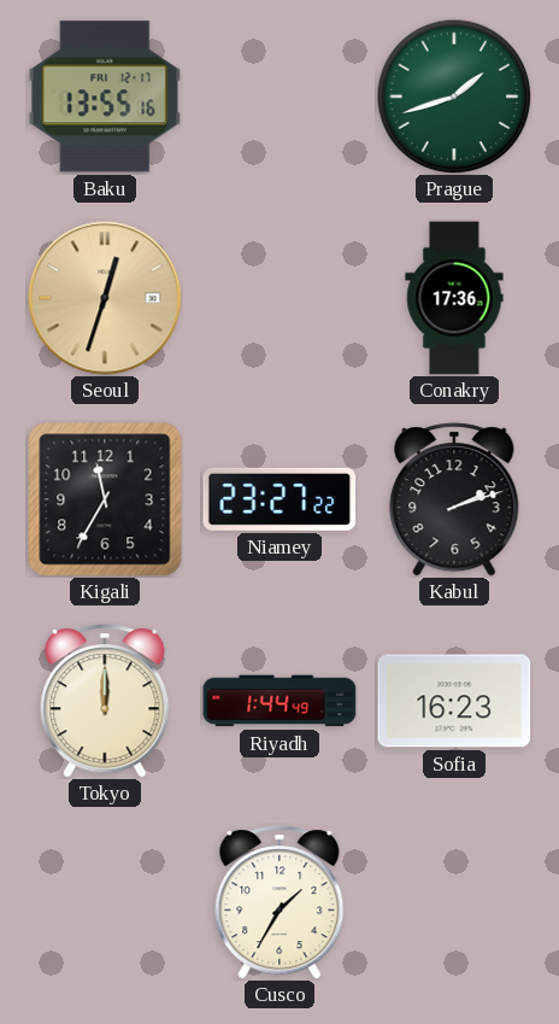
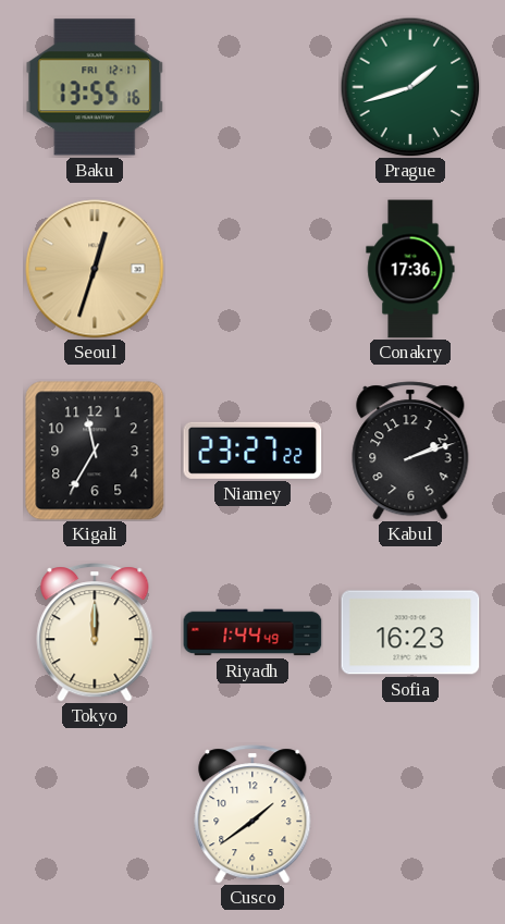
Cusco: 1:35 -> 1:39
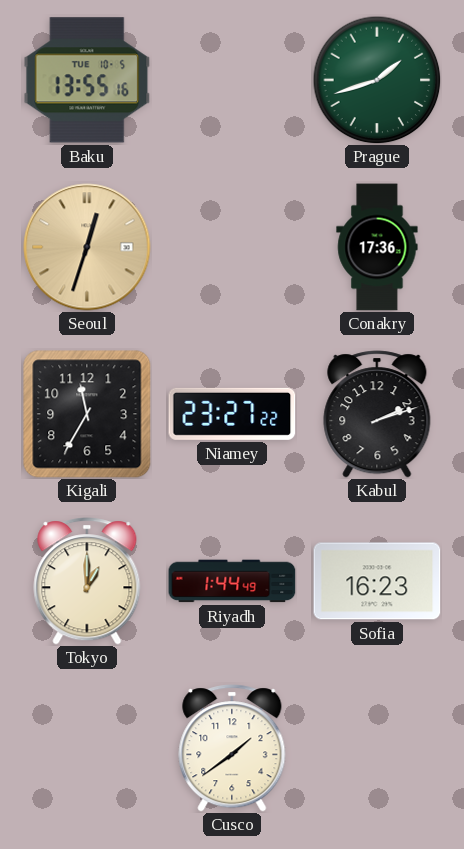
Baku date: FRI 12-17 -> TUE 10-5
Tokyo: 12:00 -> 1:00
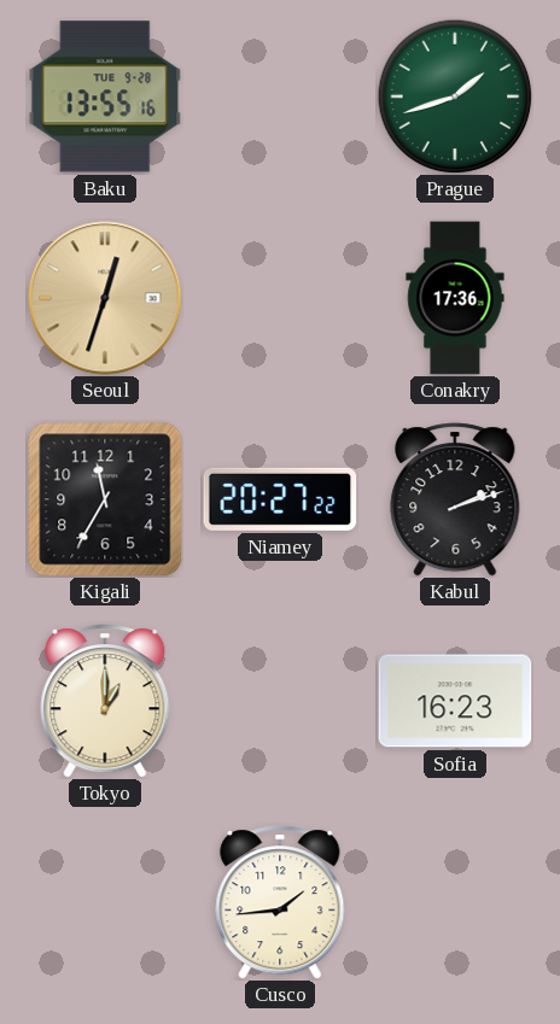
Baku date: TUE 10-5 -> TUE 9-28
Niamey: 23:27 -> 20:27
Riyadh: 1:44 -> none
Cusco: 1:39 -> 1:44
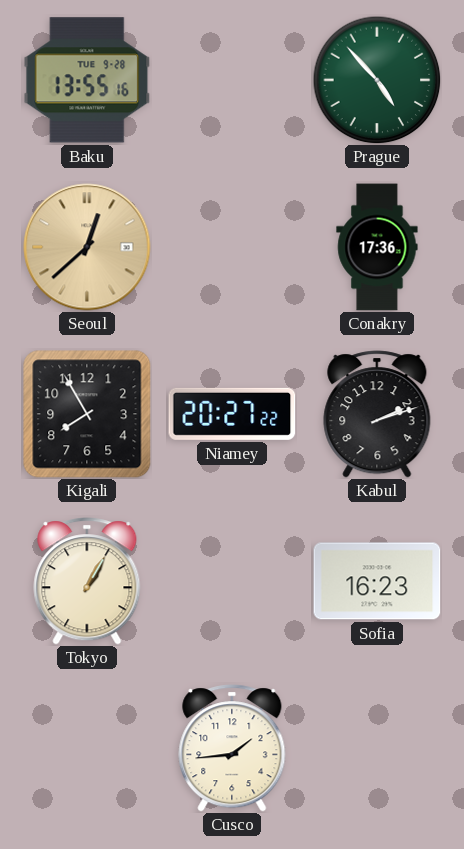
Prague: 1:42 -> 4:53
Seoul: 12:33 -> 12:38
Kigali: 11:35 -> 7:55
Tokyo: 1:00 -> 1:05
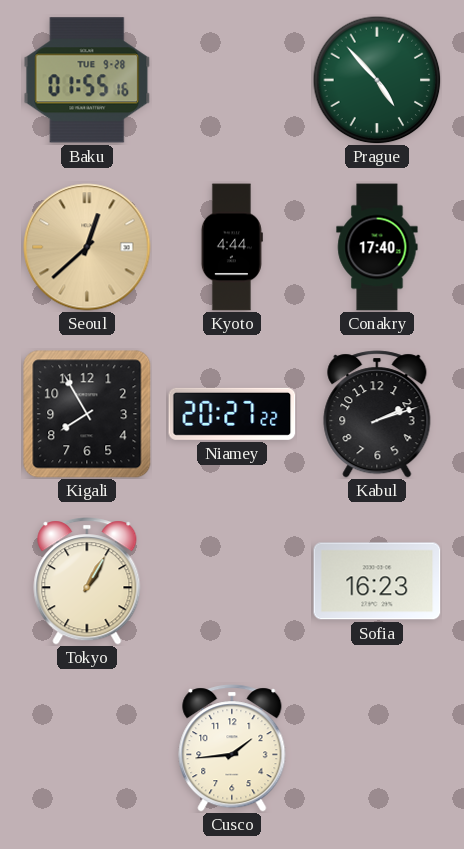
Baku: 13:55 -> 01:55
Kyoto: none -> 4:44
Conakry: 17:36 -> 17:40
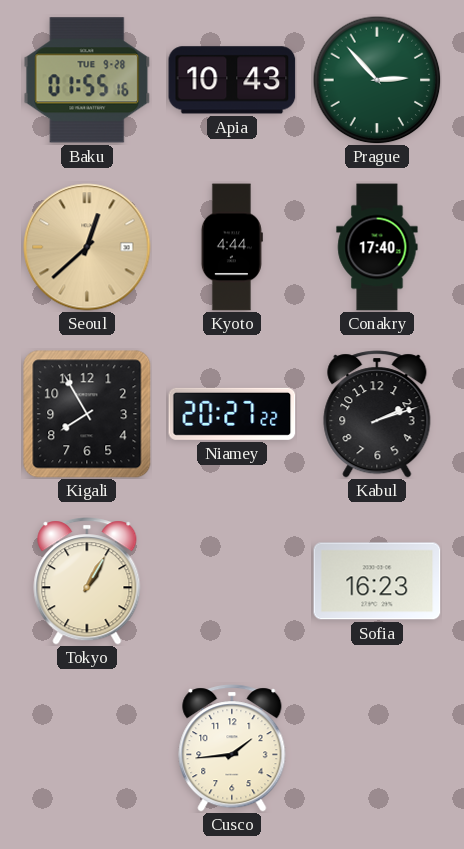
Apia: none -> 10:43
Prague: 4:53 -> 2:53
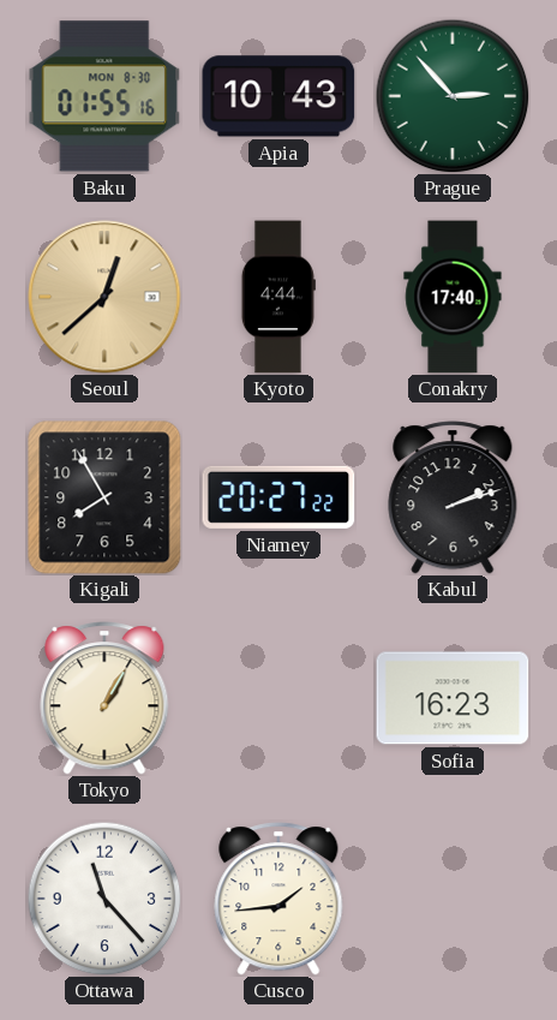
Baku date: TUE 9-28 -> MON 8-30
Ottawa: none -> 11:23
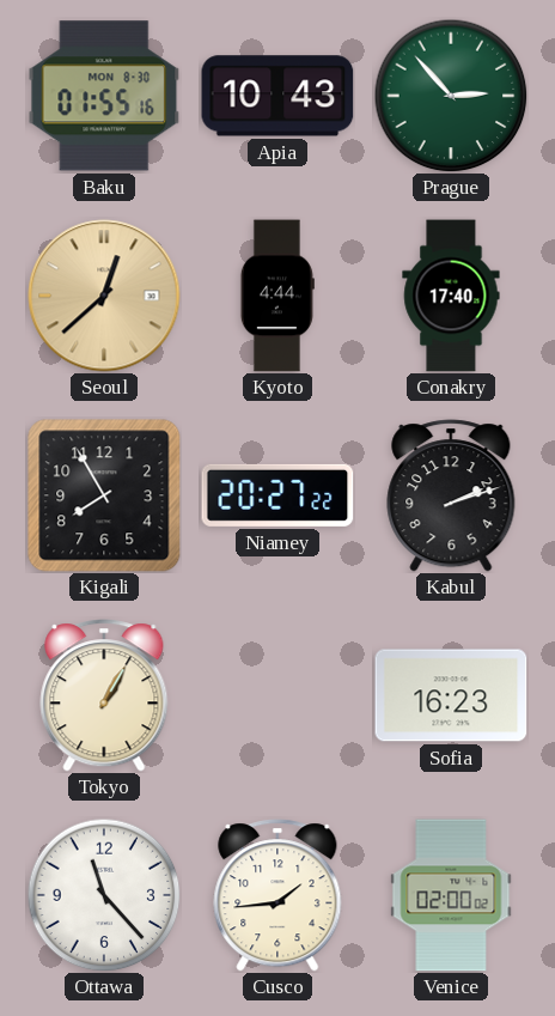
Venice: none -> 02:00
